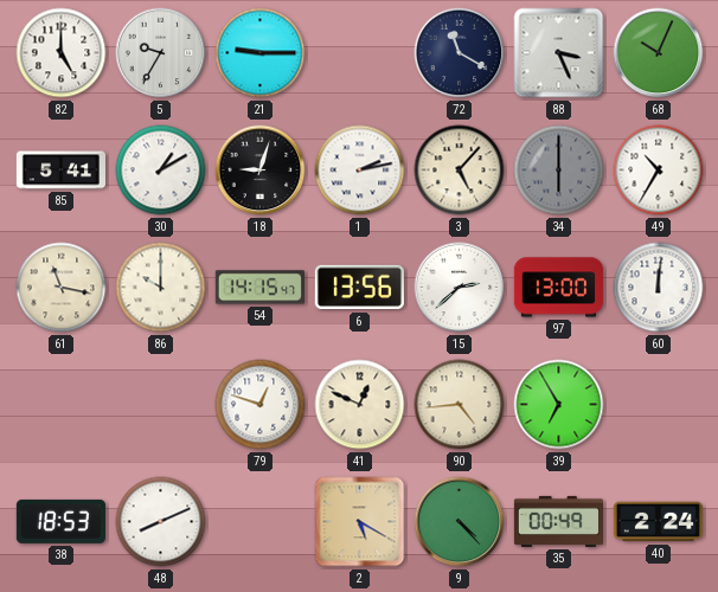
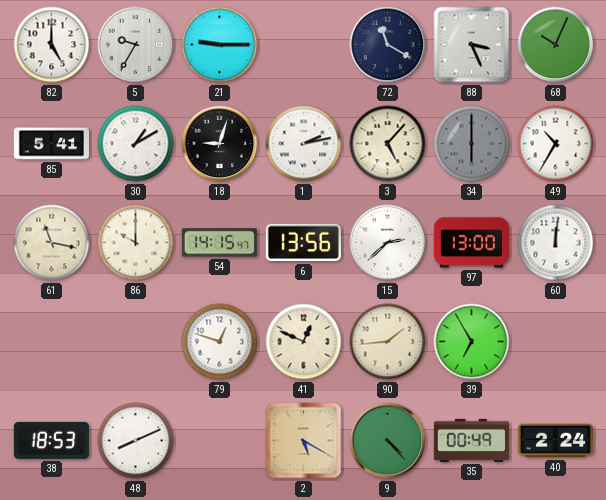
90: 4:44 -> 1:44
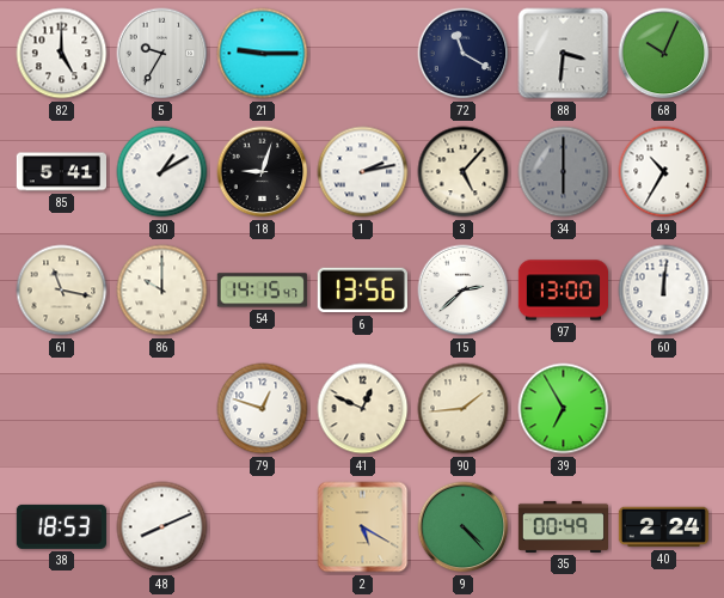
88: 3:26 -> 3:31
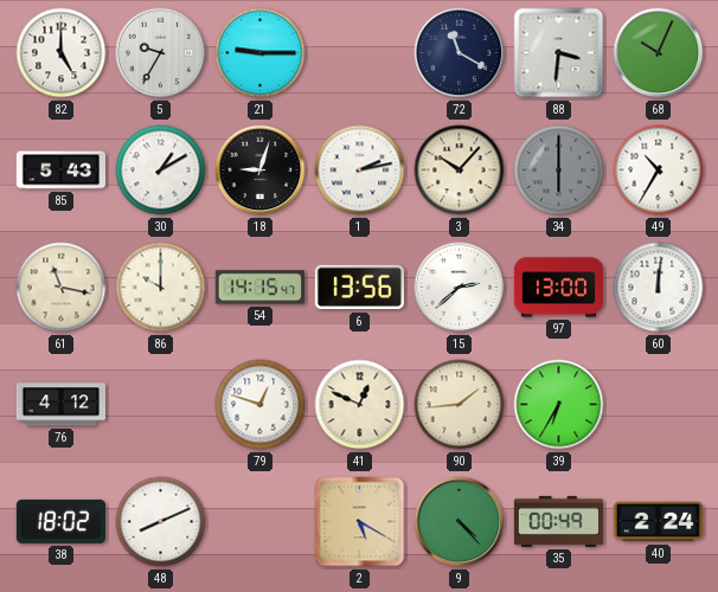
85: 5:41 -> 5:43
3: 5:07 -> 10:07
76: none -> 4:12
39: 6:55 -> 6:35
38: 18:53 -> 18:02
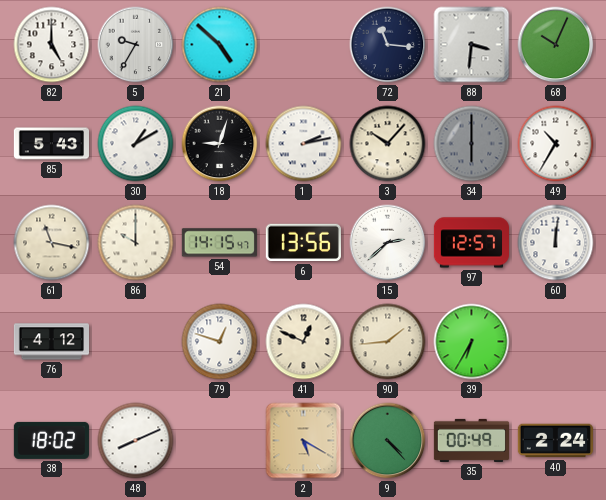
21: 9:15 -> 4:52
72: 11:20 -> 11:16
97: 13:00 -> 12:57
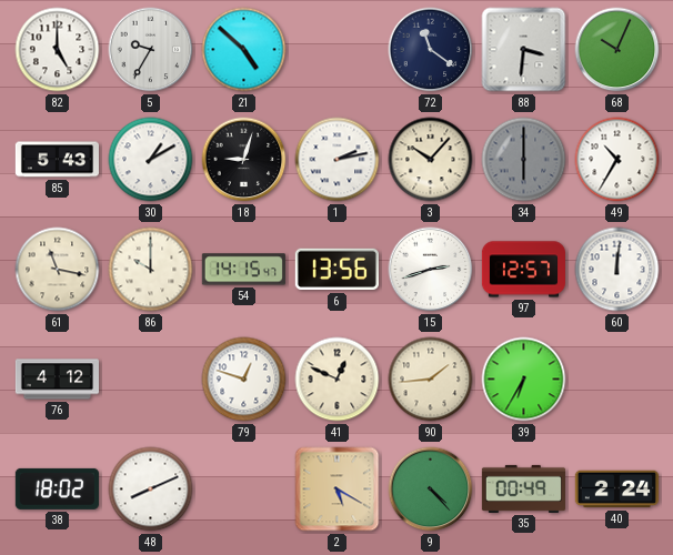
72: 11:16 -> 11:21
15: 2:38 -> 2:42
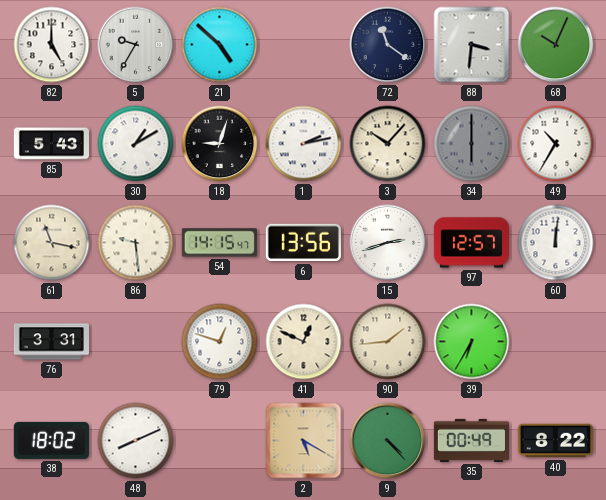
86: 10:00 -> 9:29
76: 4:12 -> 3:31
40: 2:24 -> 8:22
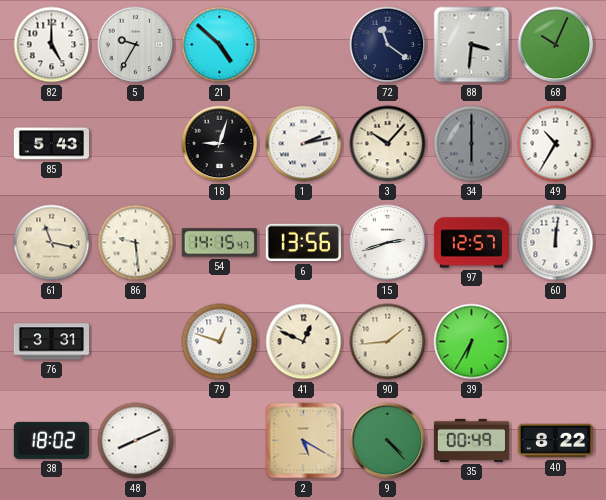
30: 1:10 -> none
